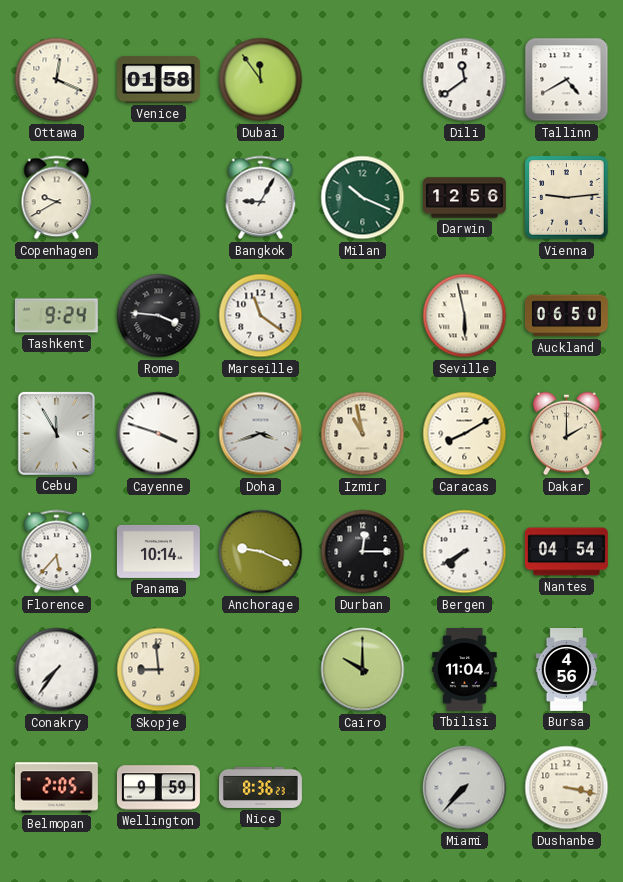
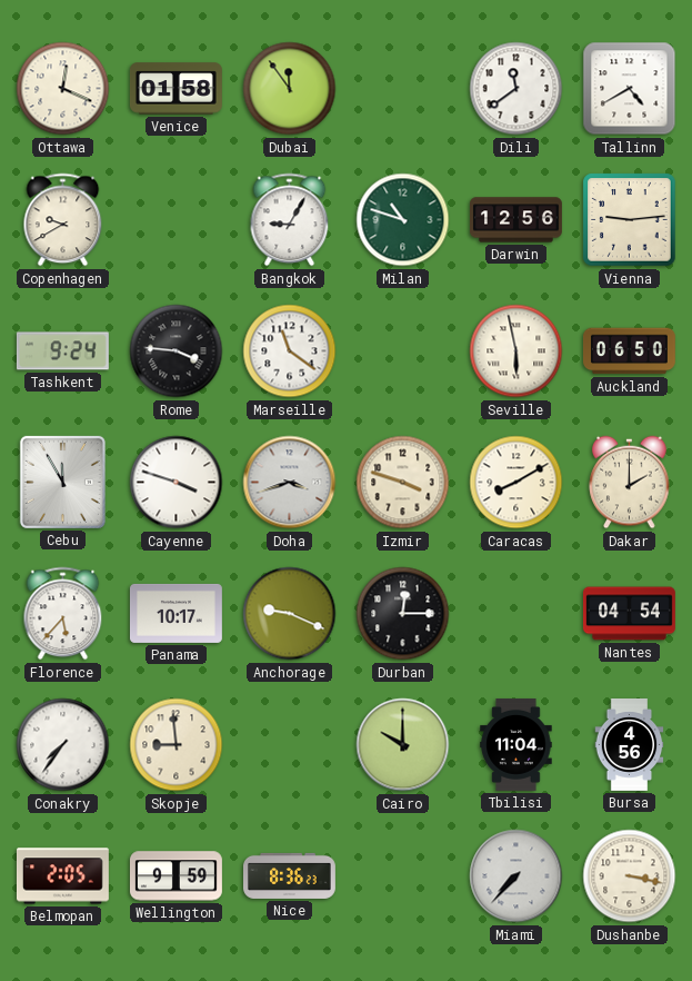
Milan: 10:19 -> 10:48
Izmir: 10:58 -> 3:48
Panama: 10:14 -> 10:17
Bergen: 7:40 -> none
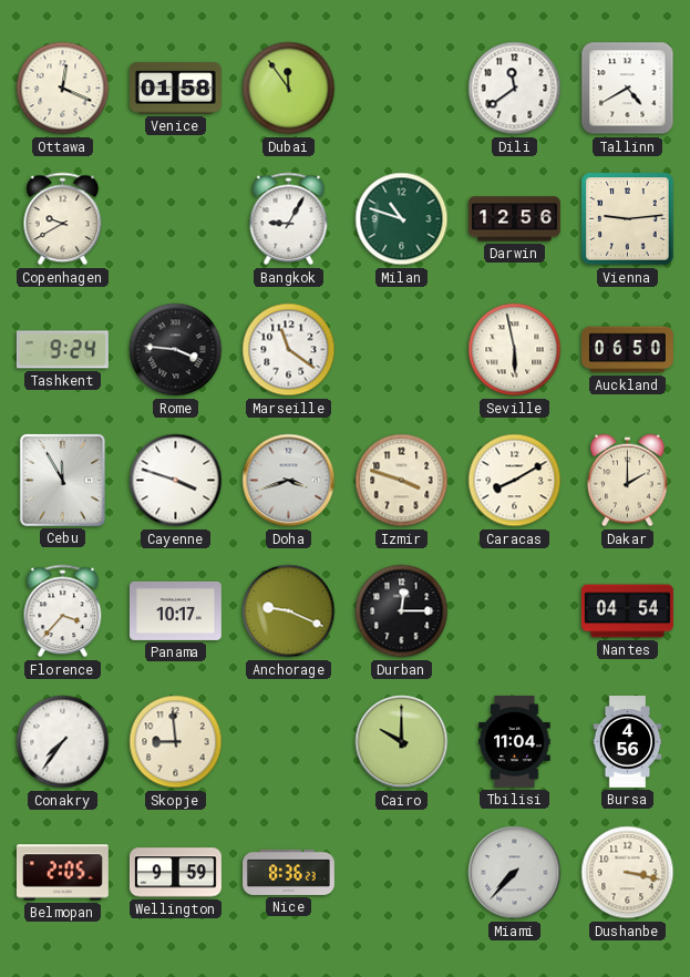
Florence: 5:37 -> 3:37
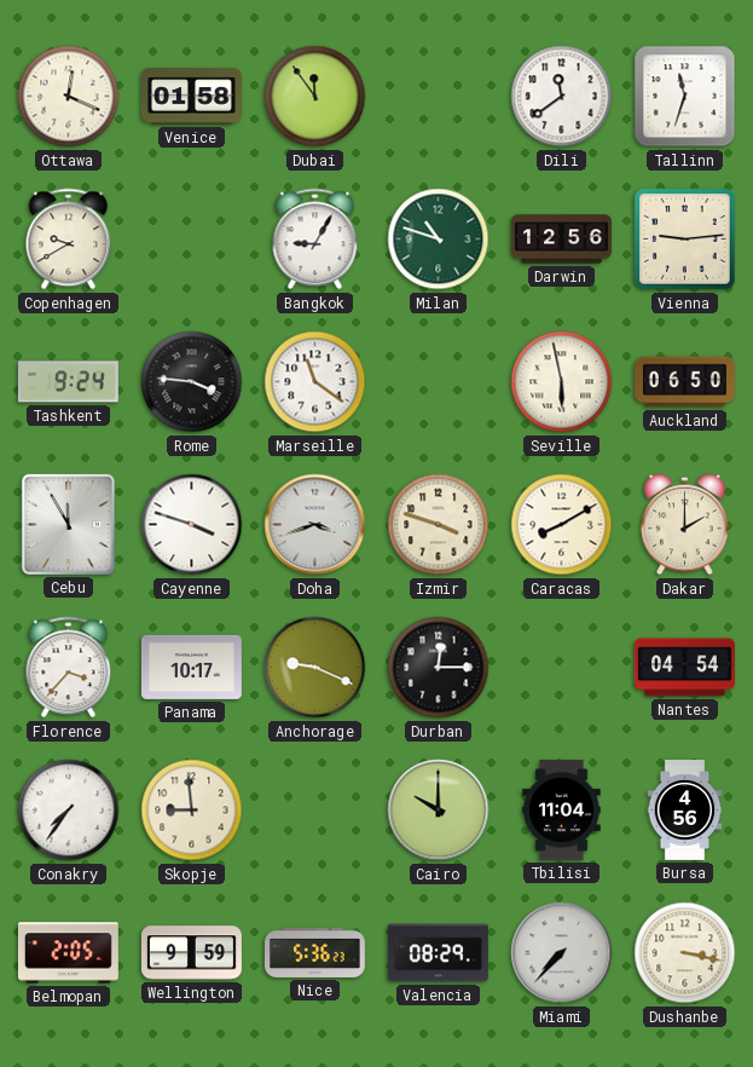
Tallinn: 4:40 -> 11:33
Nice: 8:36 -> 5:36
Valencia: none -> 08:29
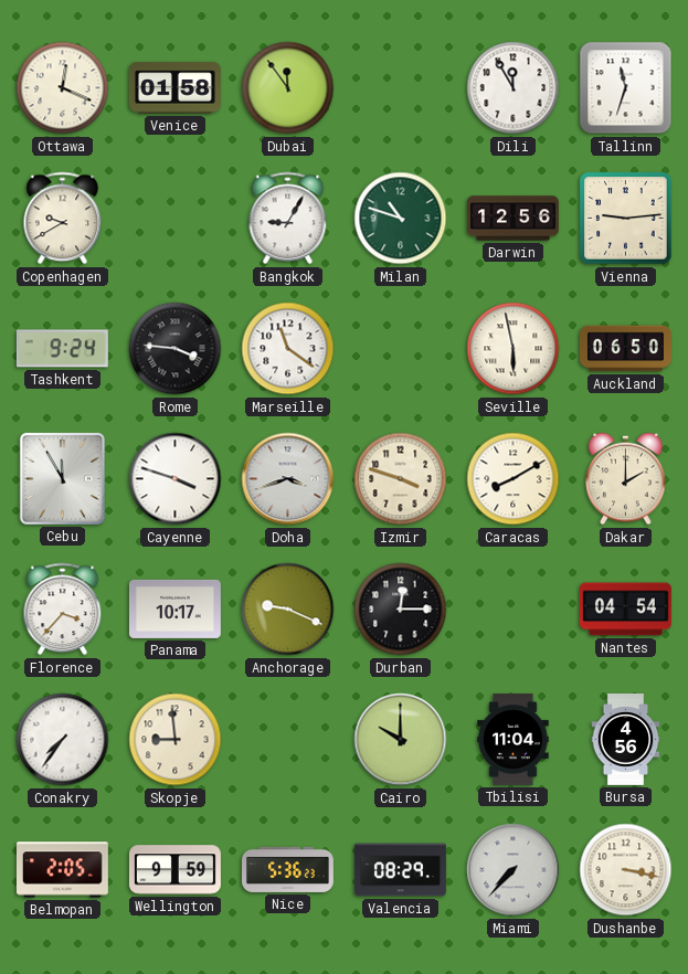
Dili: 11:39 -> 11:55
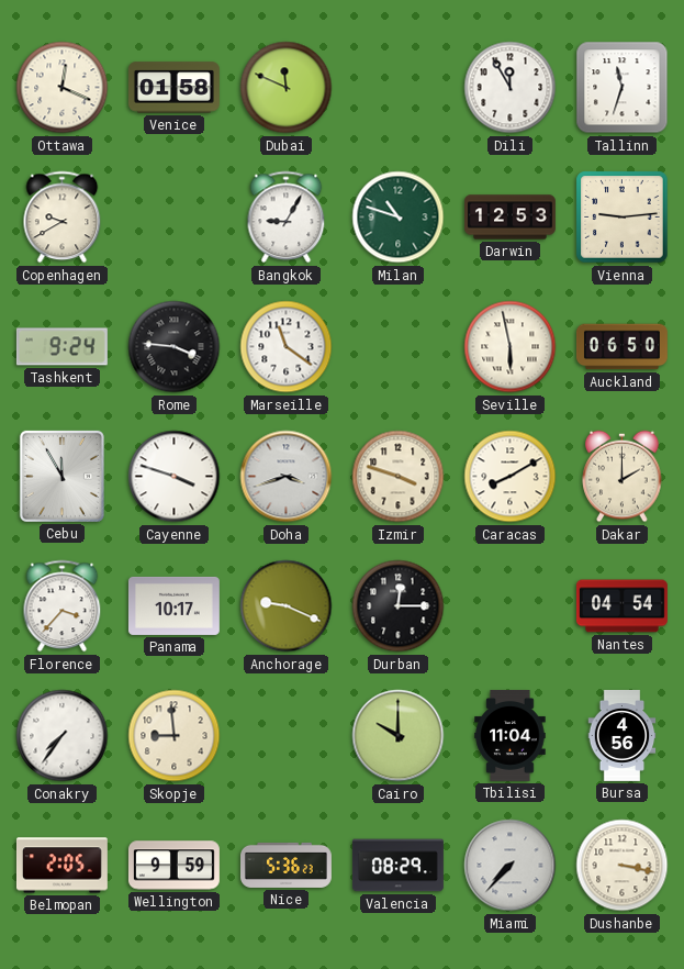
Dubai: 11:54 -> 11:49
Darwin: 12:56 -> 12:53
